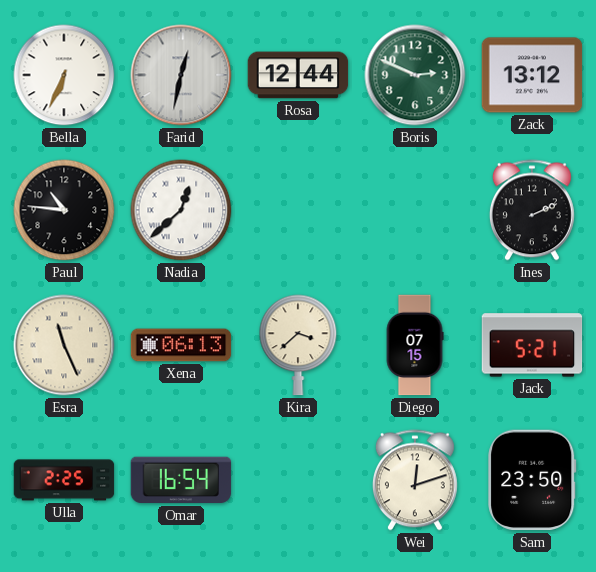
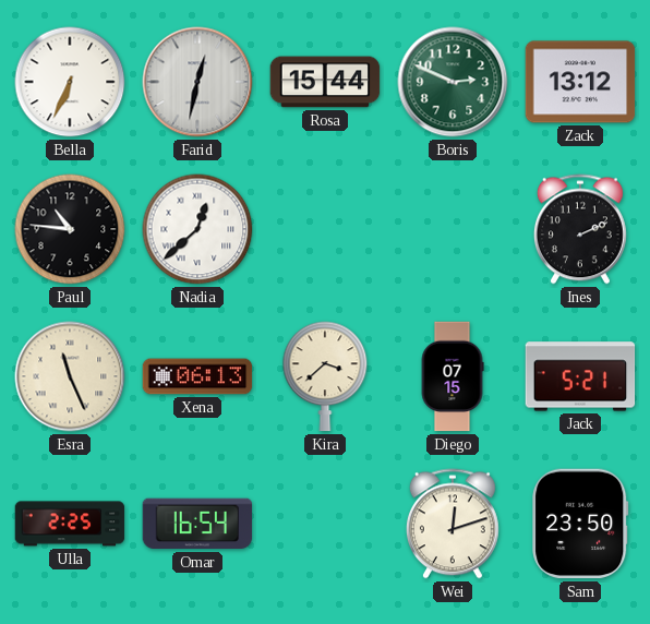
Rosa: 12:44 -> 15:44
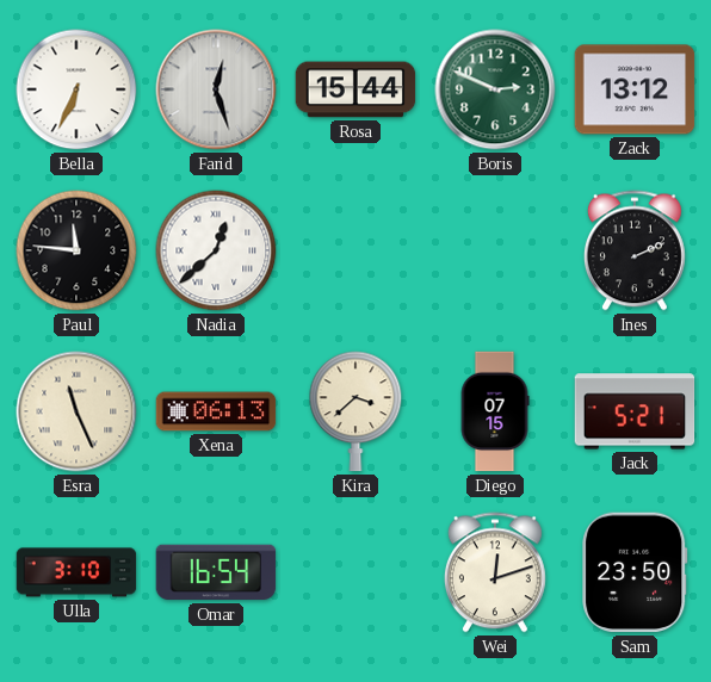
Farid: 12:32 -> 12:27
Paul: 10:46 -> 11:46
Ulla: 2:25 -> 3:10
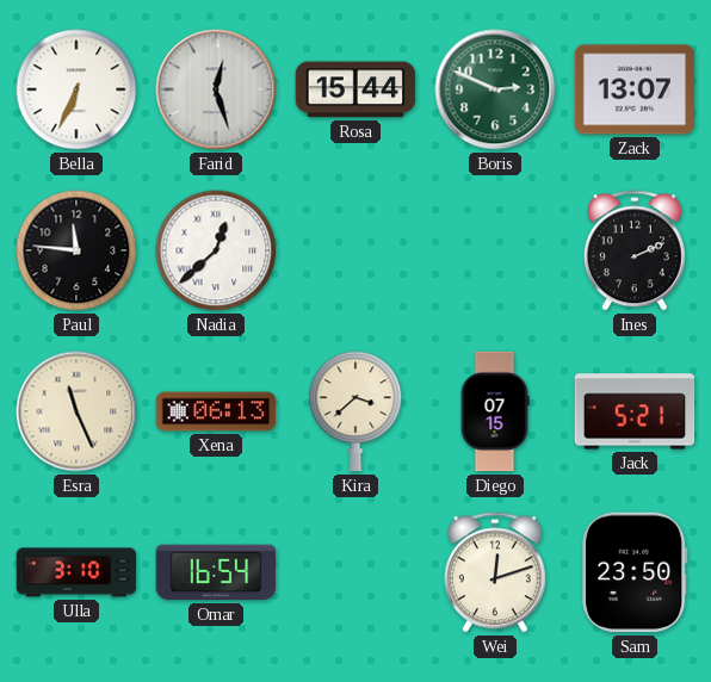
Zack: 13:12 -> 13:07
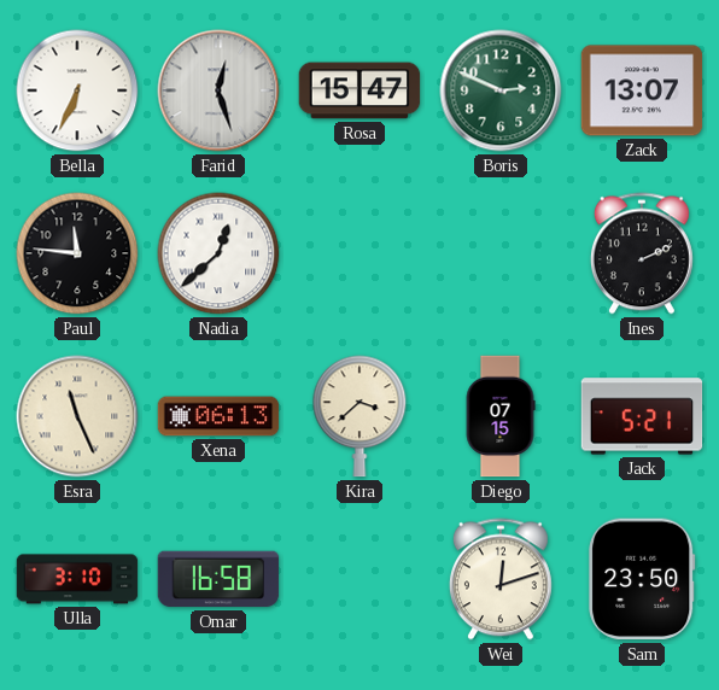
Rosa: 15:44 -> 15:47
Omar: 16:54 -> 16:58
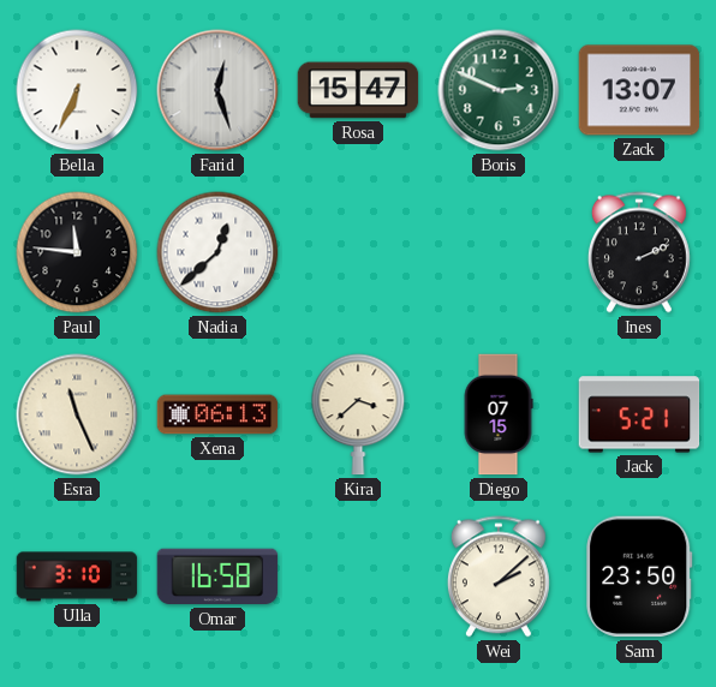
Wei: 12:12 -> 2:08
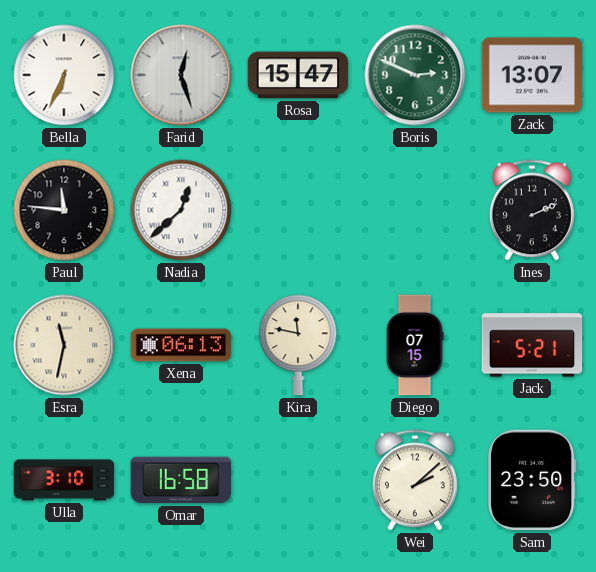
Esra: 11:26 -> 11:32
Kira: 3:38 -> 11:47
